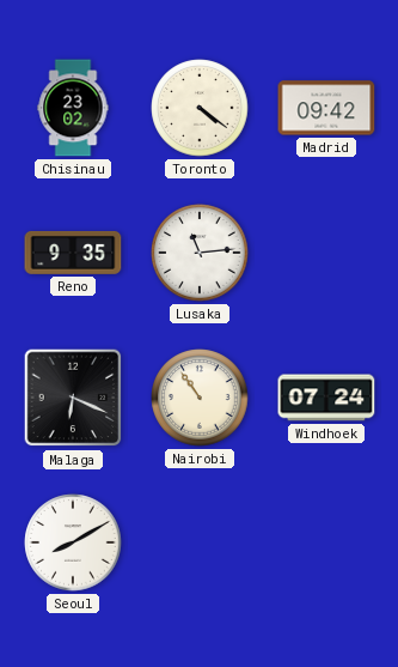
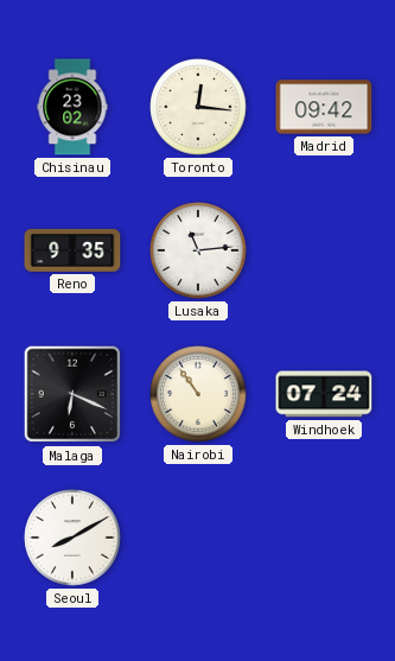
Toronto: 4:21 -> 12:16
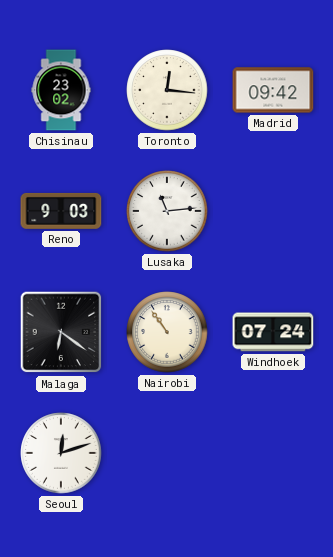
Reno: 9:35 -> 9:03
Malaga: 6:19 -> 6:21
Seoul: 8:10 -> 12:12
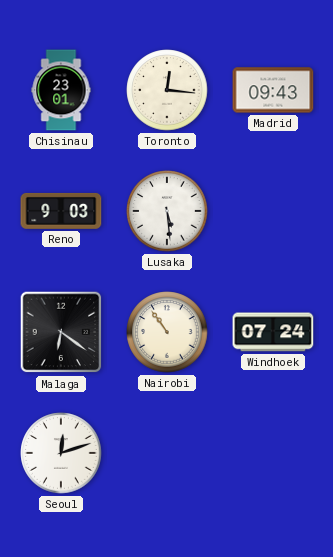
Chisinau: 23:02 -> 23:01
Madrid: 09:42 -> 09:43
Lusaka: 11:14 -> 5:29
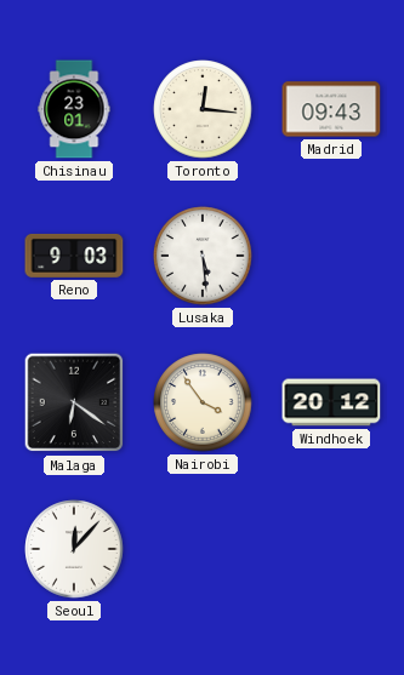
Nairobi: 10:54 -> 3:54
Windhoek: 07:24 -> 20:12
Seoul: 12:12 -> 12:07
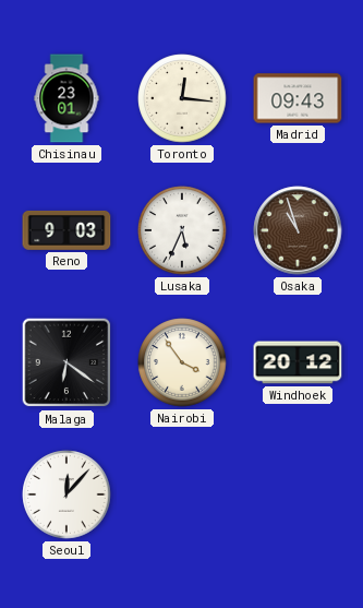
Lusaka: 5:29 -> 5:34
Osaka: none -> 10:57
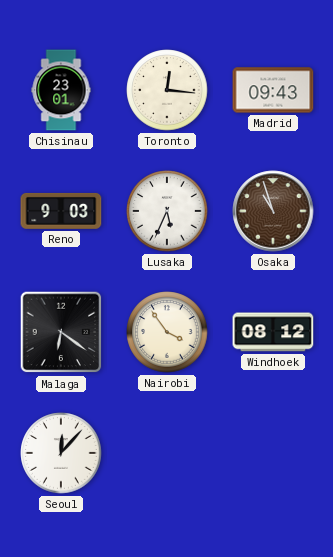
Windhoek: 20:12 -> 08:12
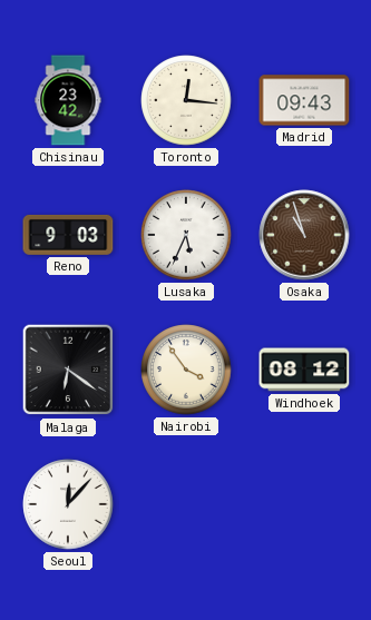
Chisinau: 23:01 -> 23:42
